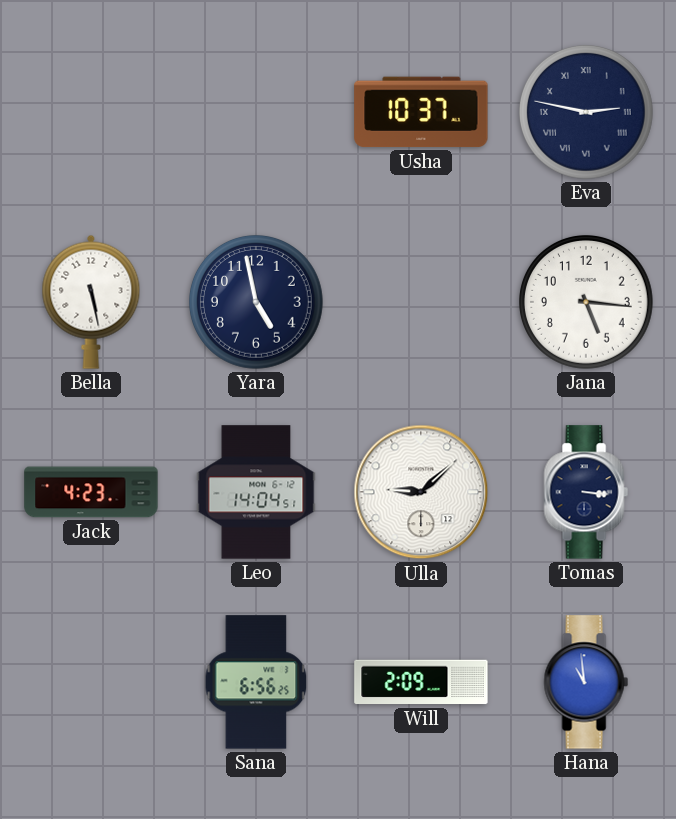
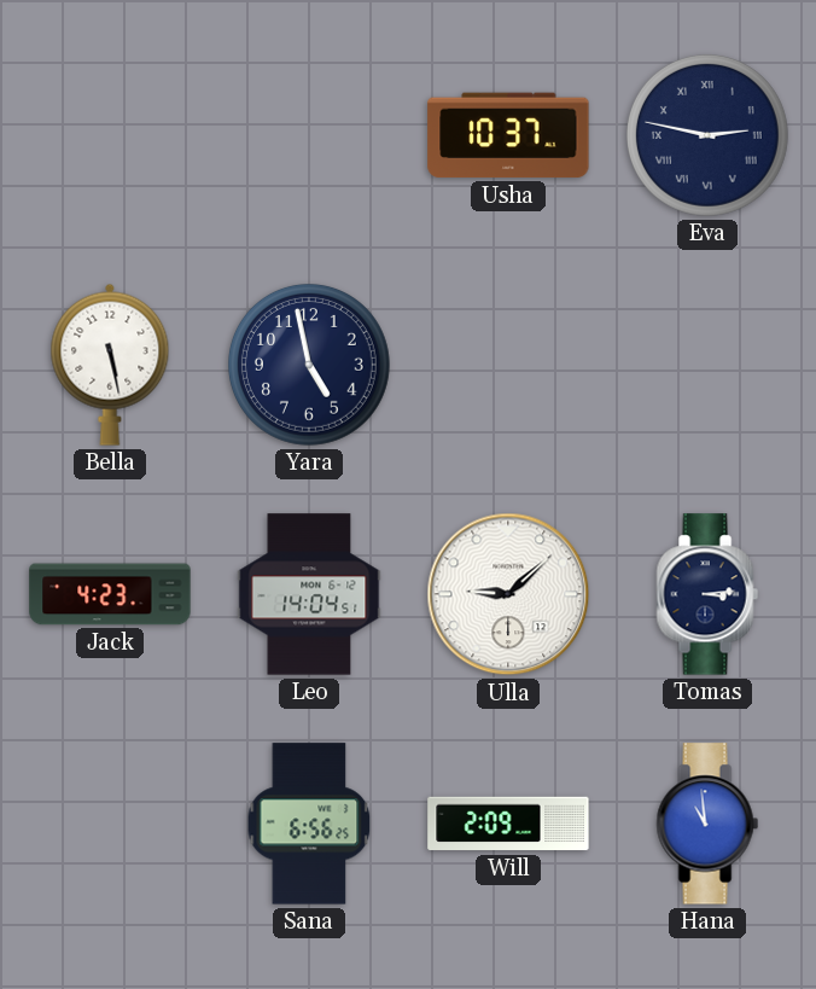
Jana: 5:16 -> none
Tomas: 3:16 -> 3:14
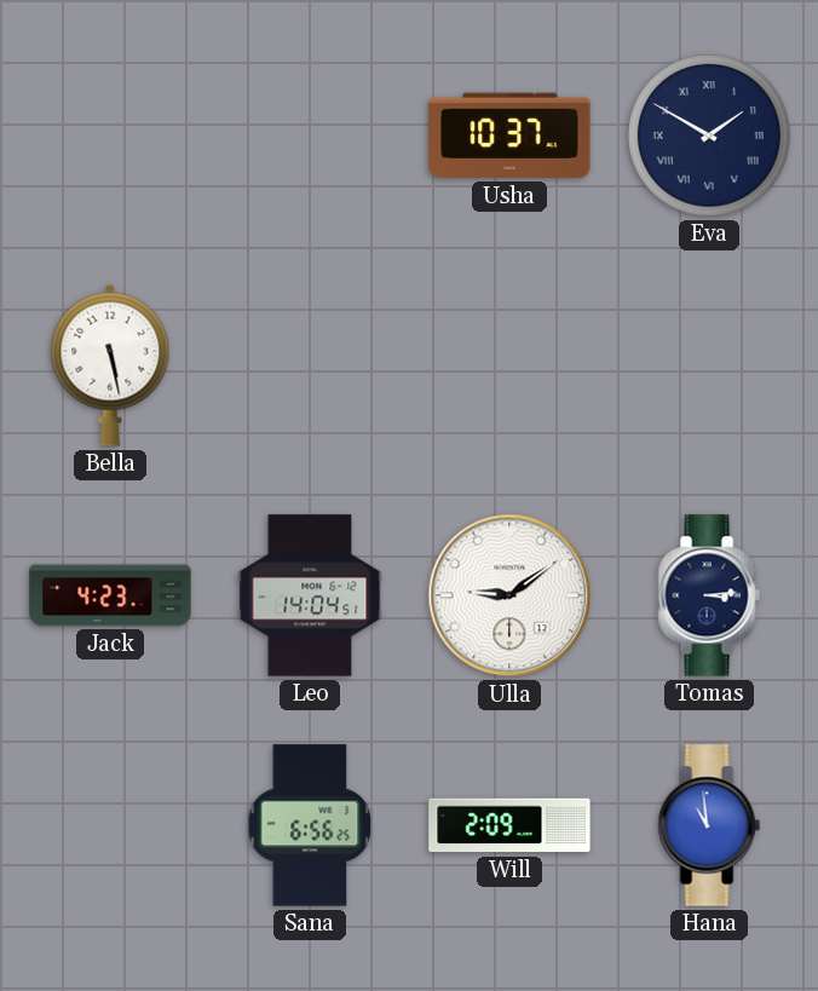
Eva: 2:47 -> 1:50
Yara: 4:58 -> none
Ulla: 9:08 -> 9:09
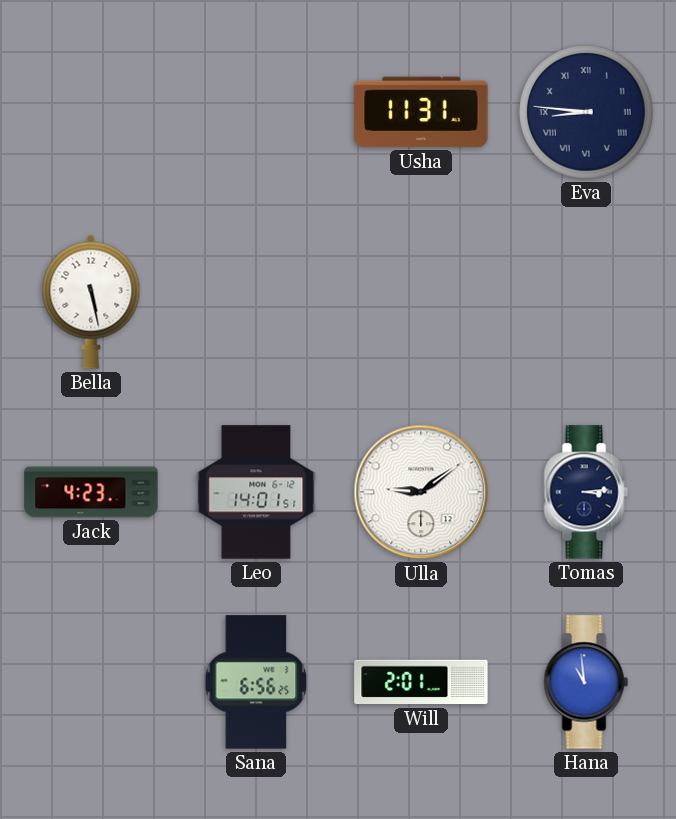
Usha: 10:37 -> 11:31
Eva: 1:50 -> 8:46
Leo: 14:04 -> 14:01
Will: 2:09 -> 2:01
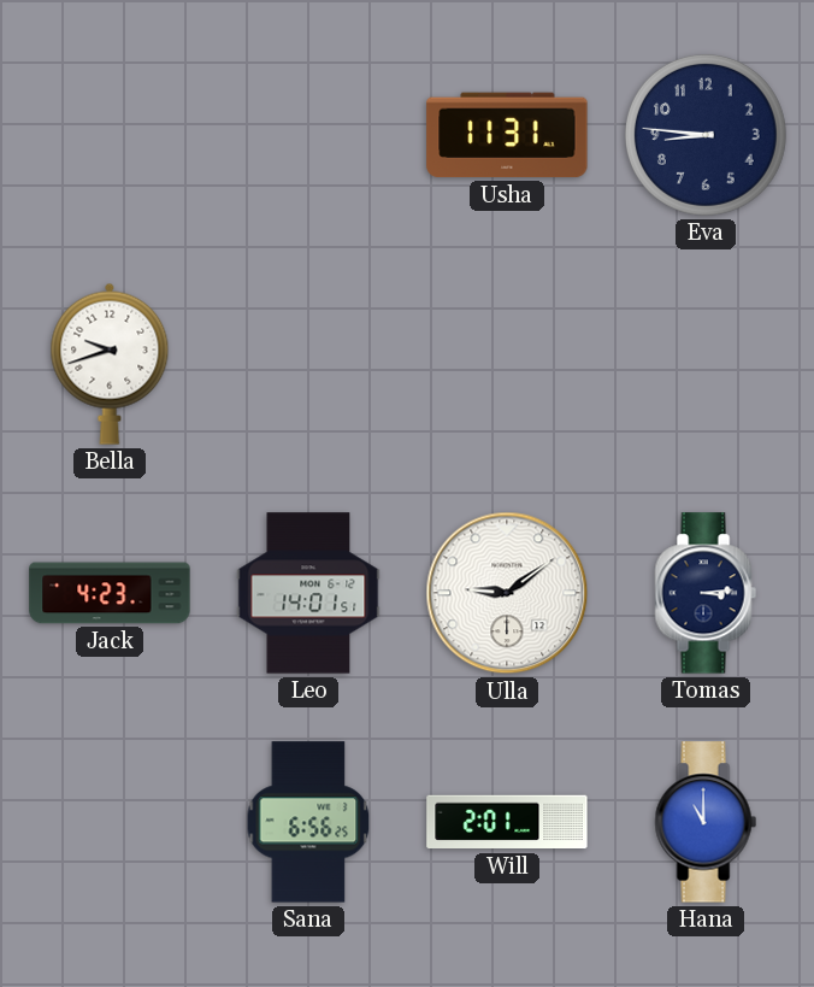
Eva numerals: Roman -> Arabic
Bella: 5:28 -> 9:42
Hana: 10:59 -> 11:00
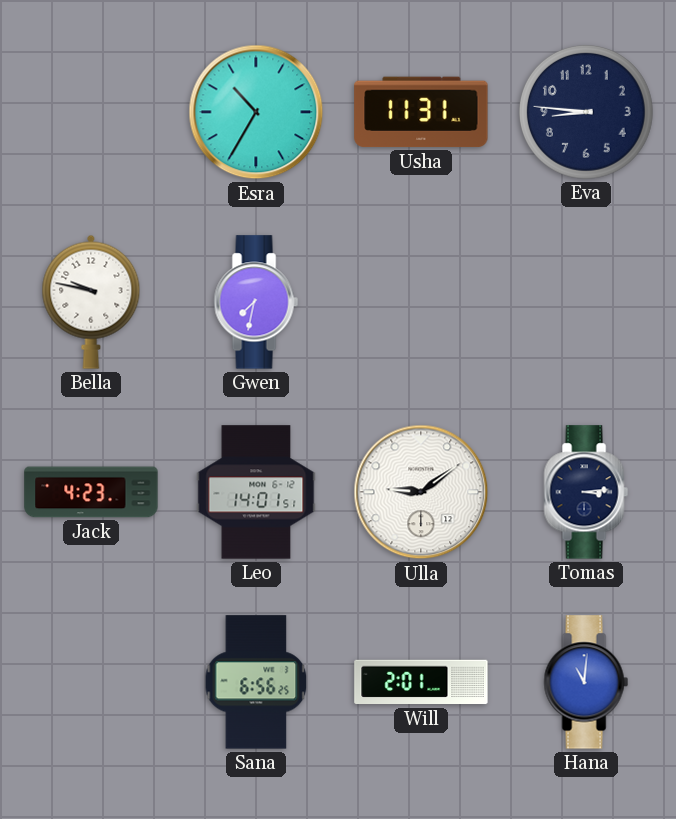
Esra: none -> 10:35
Bella: 9:42 -> 9:47
Gwen: none -> 7:32
Hana: 11:00 -> 11:01
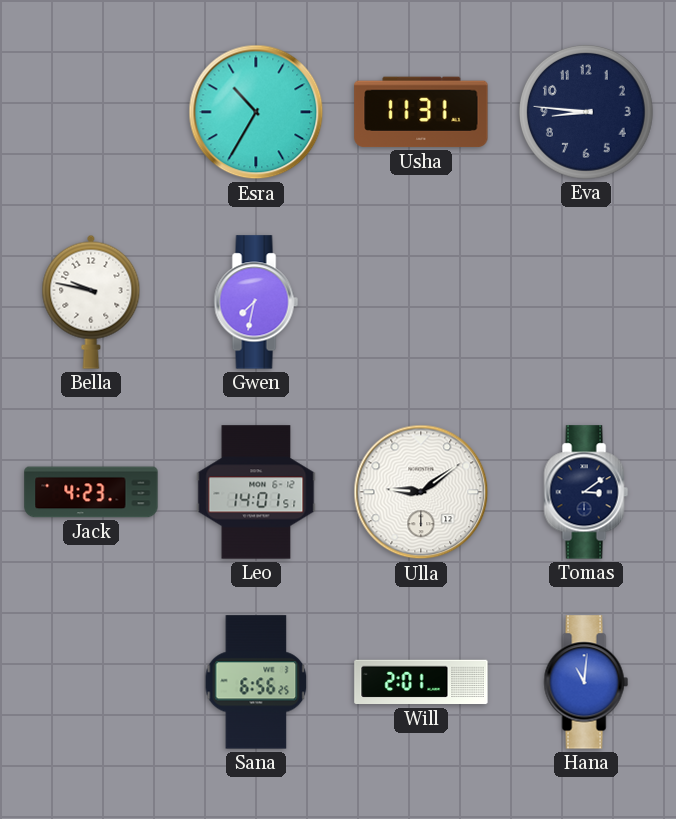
Tomas: 3:14 -> 3:09
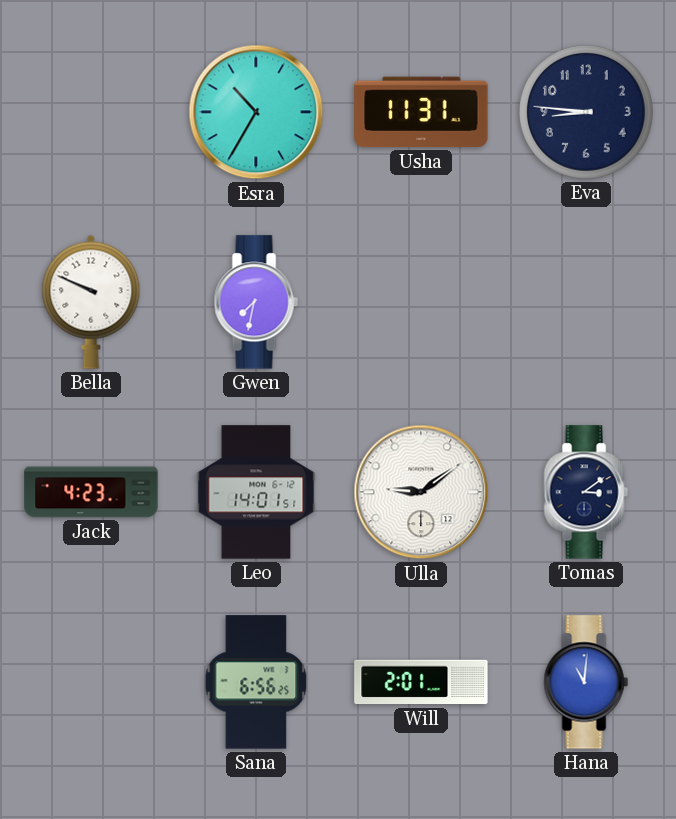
Bella: 9:47 -> 9:49
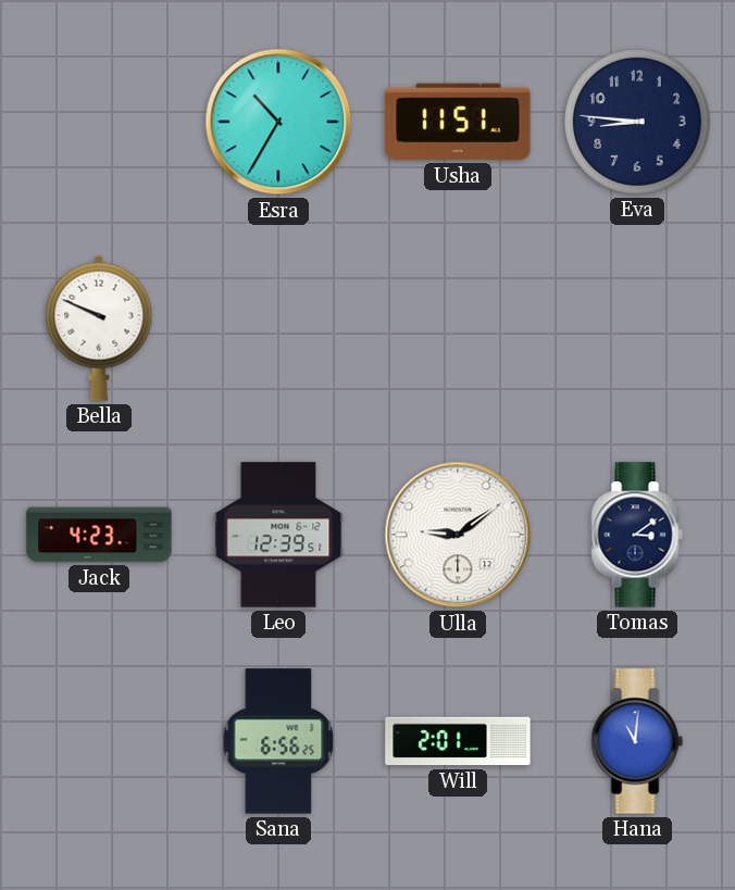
Usha: 11:31 -> 11:51
Gwen: 7:32 -> none
Leo: 14:01 -> 12:39
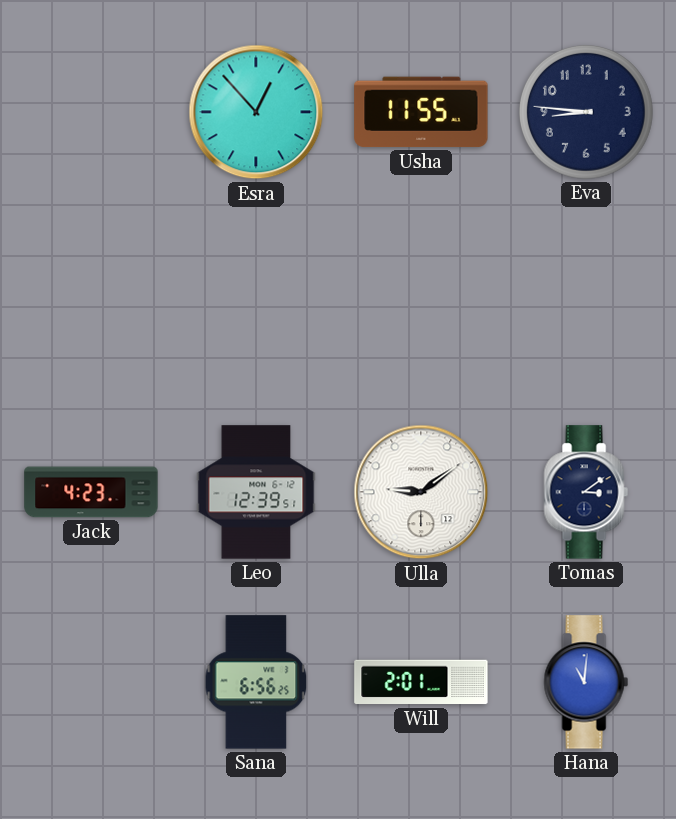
Esra: 10:35 -> 12:53
Usha: 11:51 -> 11:55
Bella: 9:49 -> none
